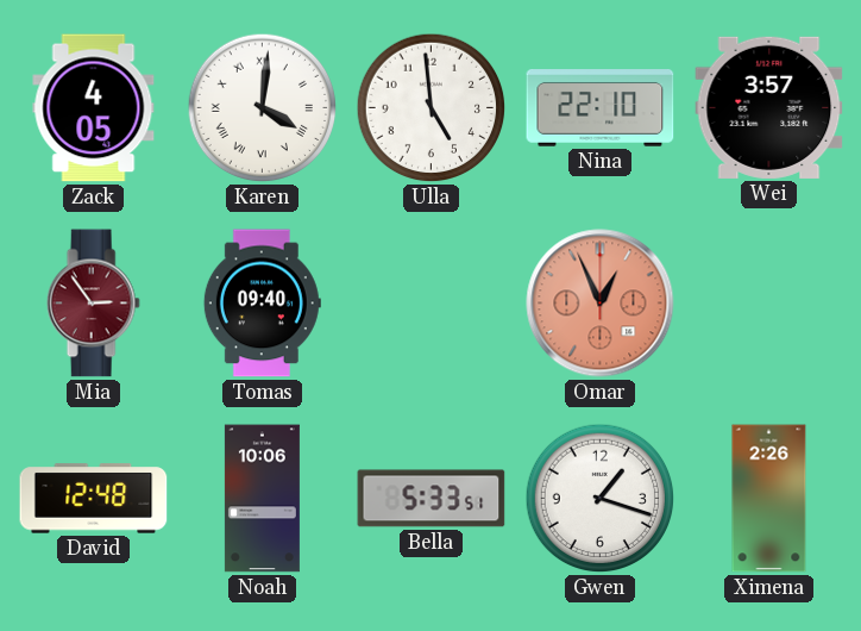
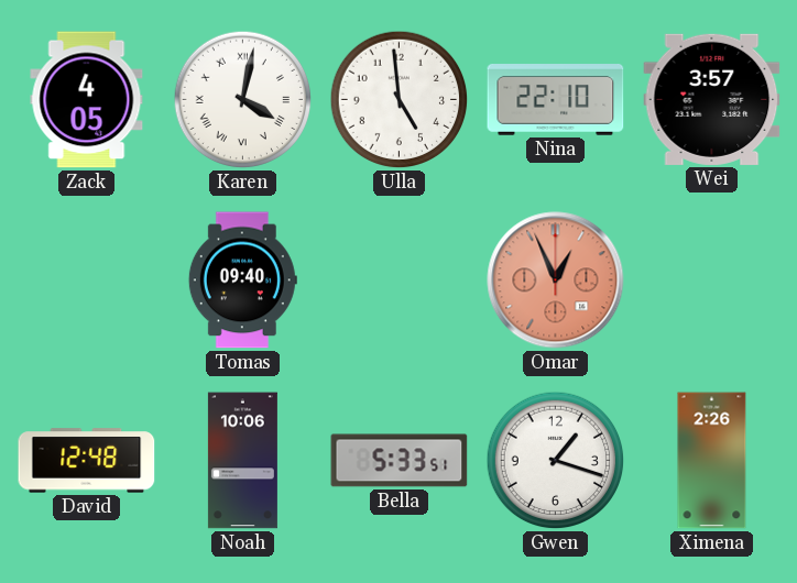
Karen: 4:01 -> 4:02
Mia: 2:54 -> none
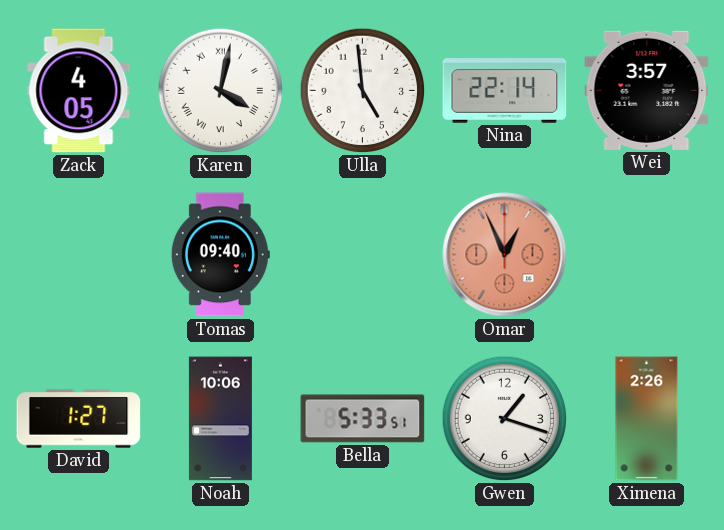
Nina: 22:10 -> 22:14
David: 12:48 -> 1:27
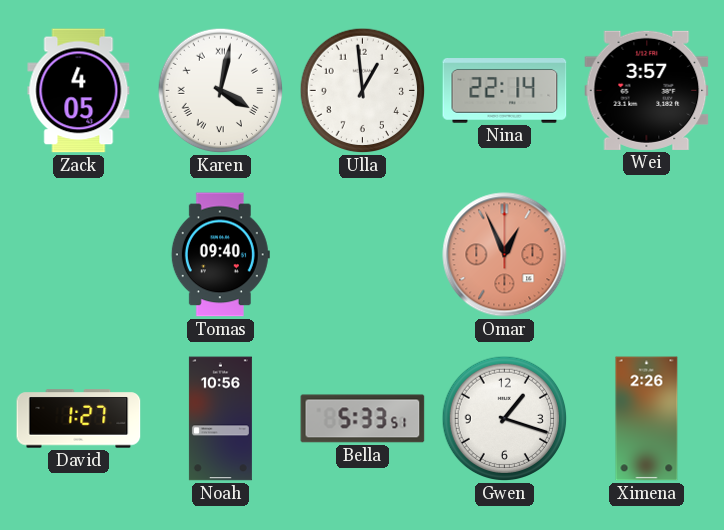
Ulla: 4:59 -> 12:59
Noah: 10:06 -> 10:56
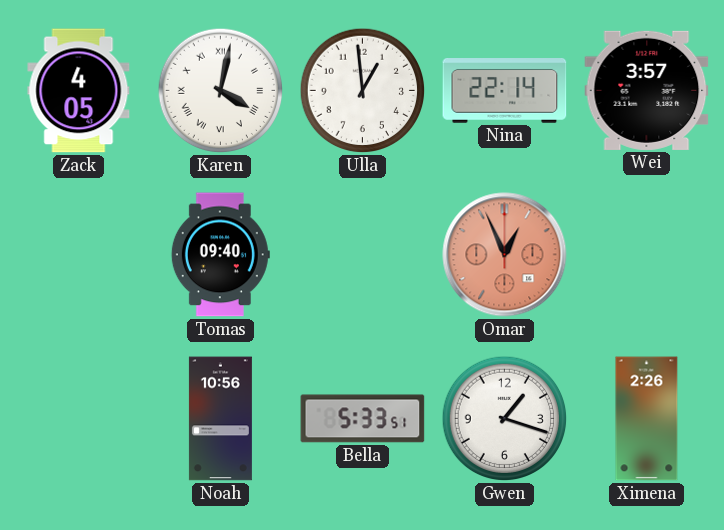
David: 1:27 -> none
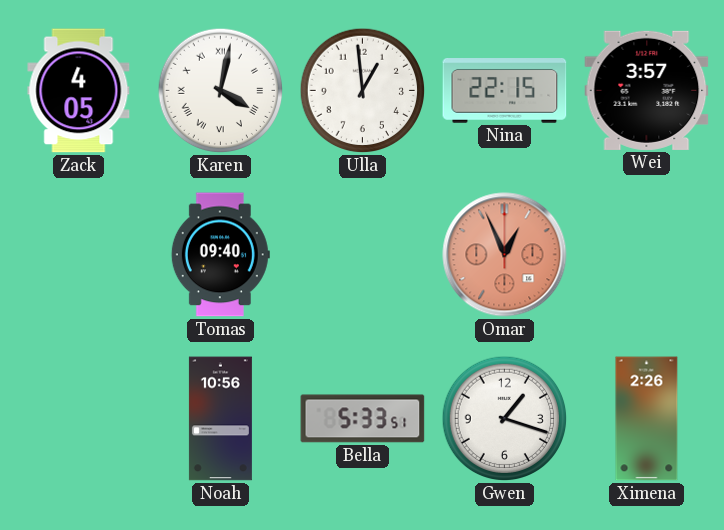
Nina: 22:14 -> 22:15
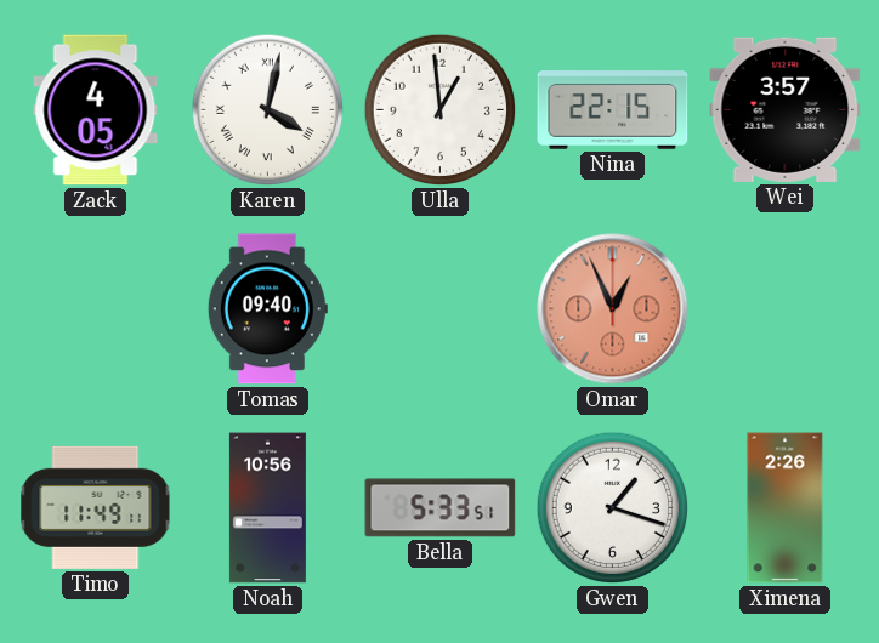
Timo: none -> 11:49
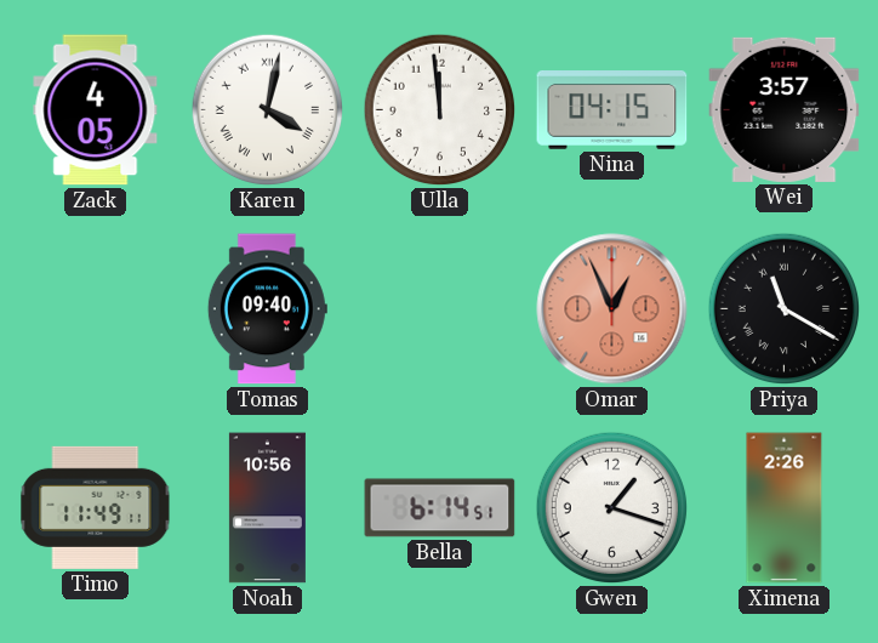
Ulla: 12:59 -> 11:59
Nina: 22:15 -> 04:15
Priya: none -> 11:20
Bella: 5:33 -> 6:14
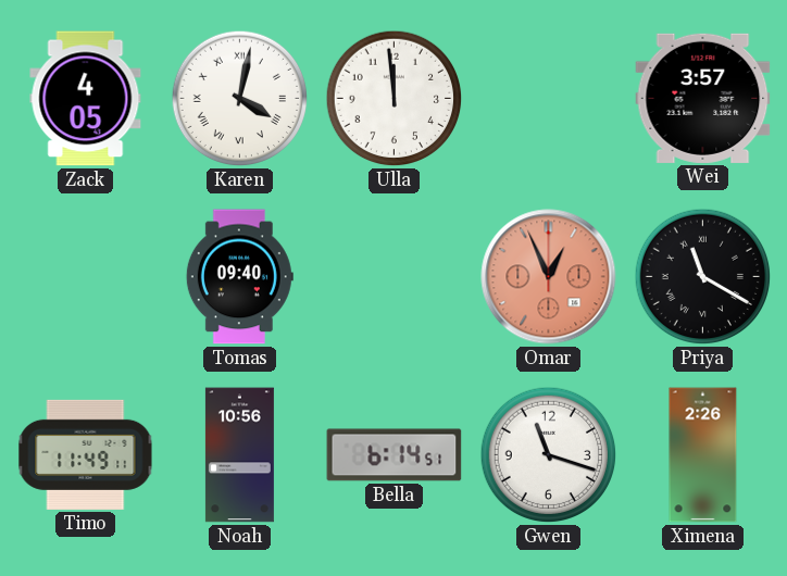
Nina: 04:15 -> none
Gwen: 1:18 -> 11:18
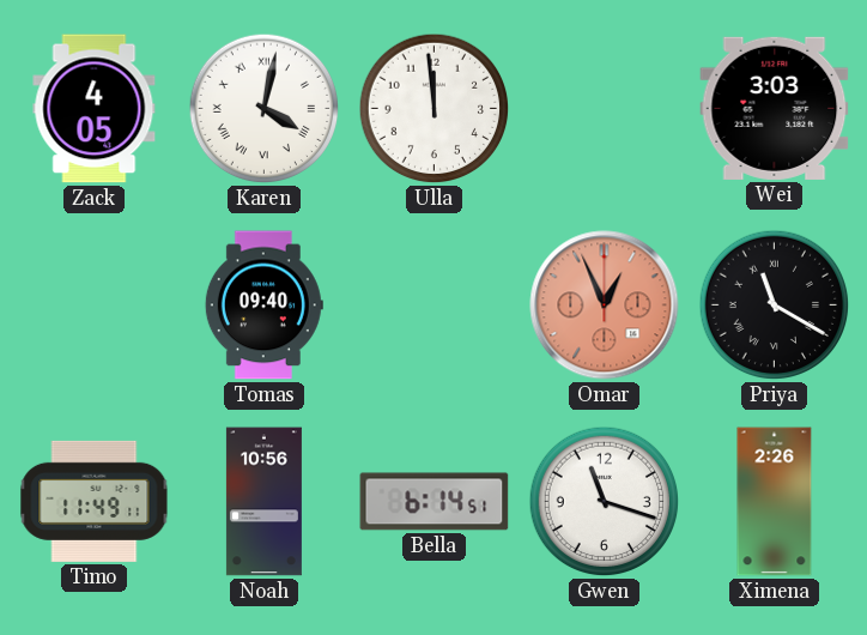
Wei: 3:57 -> 3:03
